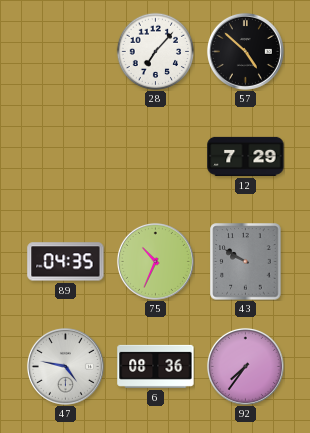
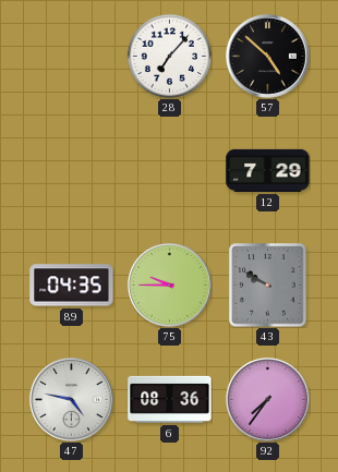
75: 10:34 -> 9:45
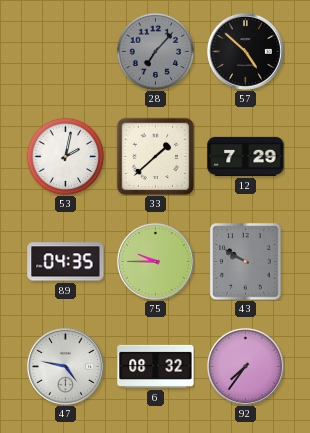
28 dial: white -> grey
53: none -> 2:02
33: none -> 1:38
6: 08:36 -> 08:32
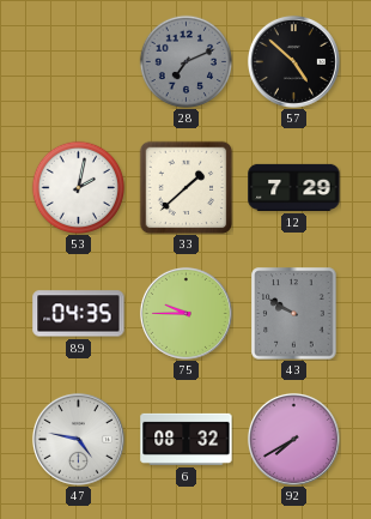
28: 7:07 -> 7:11
92: 7:36 -> 7:40
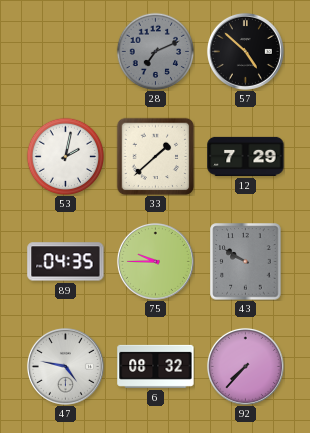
92: 7:40 -> 7:37
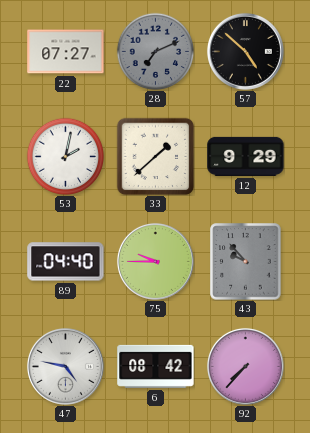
22: none -> 07:27
12: 7:29 -> 9:29
89: 04:35 -> 04:40
43: 9:50 -> 9:53
6: 08:32 -> 08:42
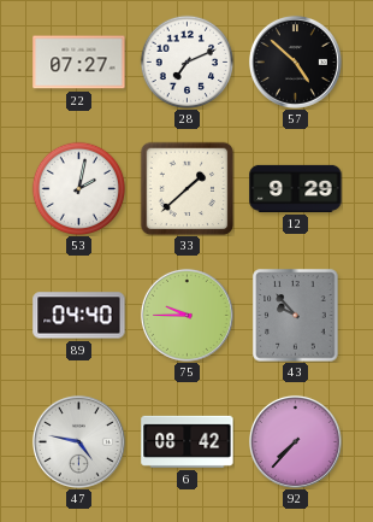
28 dial: grey -> white
